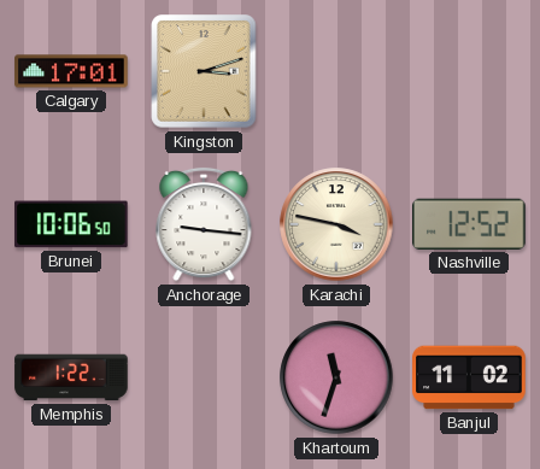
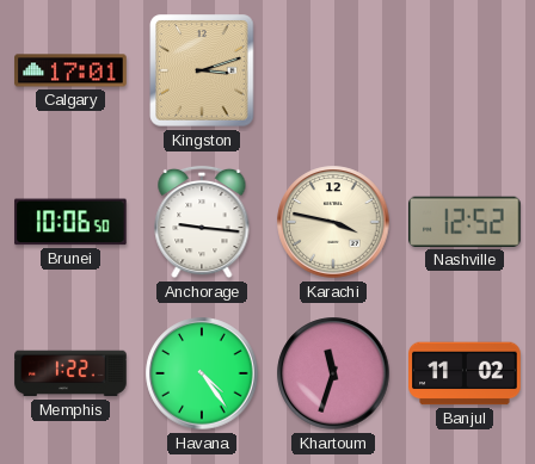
Havana: none -> 4:24
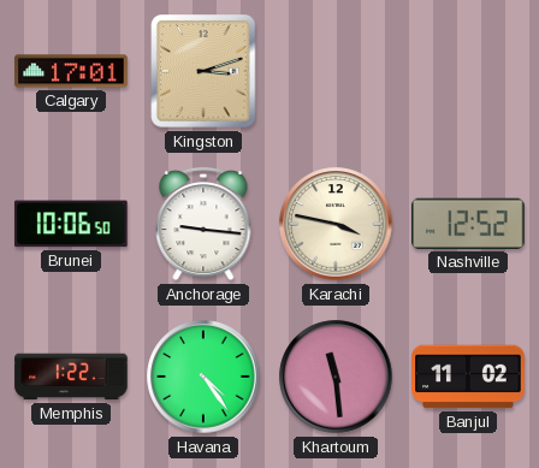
Khartoum: 11:33 -> 11:29
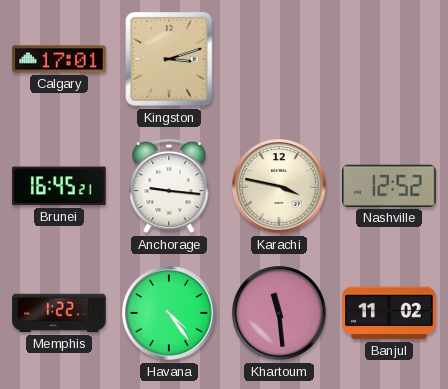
Brunei: 10:06 -> 16:45
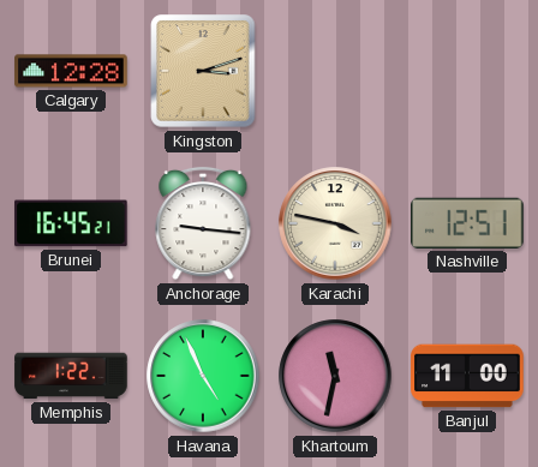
Calgary: 17:01 -> 12:28
Nashville: 12:52 -> 12:51
Havana: 4:24 -> 4:56
Khartoum: 11:29 -> 11:32
Banjul: 11:02 -> 11:00
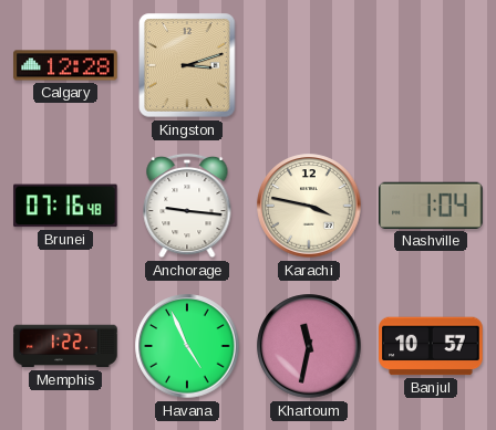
Brunei: 16:45 -> 07:16
Nashville: 12:51 -> 1:04
Banjul: 11:00 -> 10:57
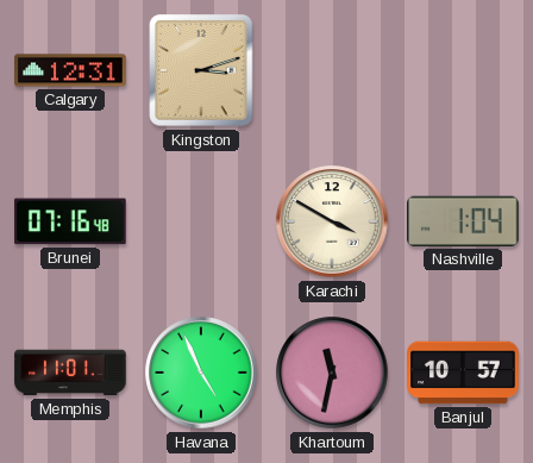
Calgary: 12:28 -> 12:31
Anchorage: 9:16 -> none
Karachi: 3:47 -> 3:50
Memphis: 1:22 -> 11:01
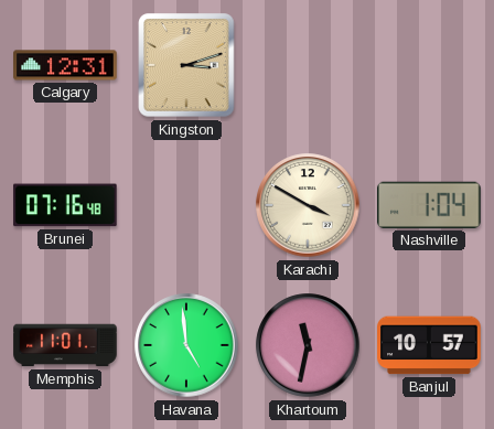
Havana: 4:56 -> 4:59
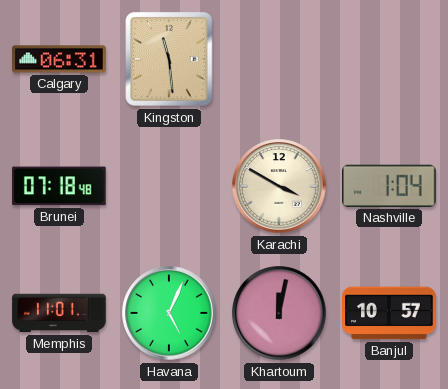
Calgary: 12:31 -> 06:31
Kingston: 3:12 -> 11:29
Brunei: 07:16 -> 07:18
Havana: 4:59 -> 5:04
Khartoum: 11:32 -> 12:02
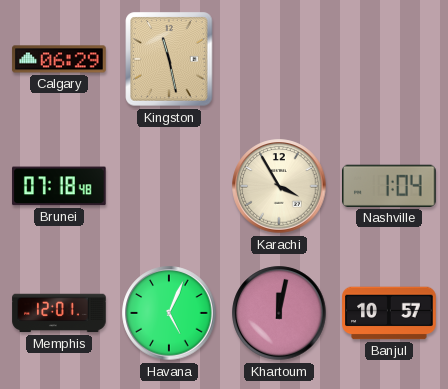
Calgary: 06:31 -> 06:29
Kingston: 11:29 -> 11:28
Karachi: 3:50 -> 3:55
Memphis: 11:01 -> 12:01
